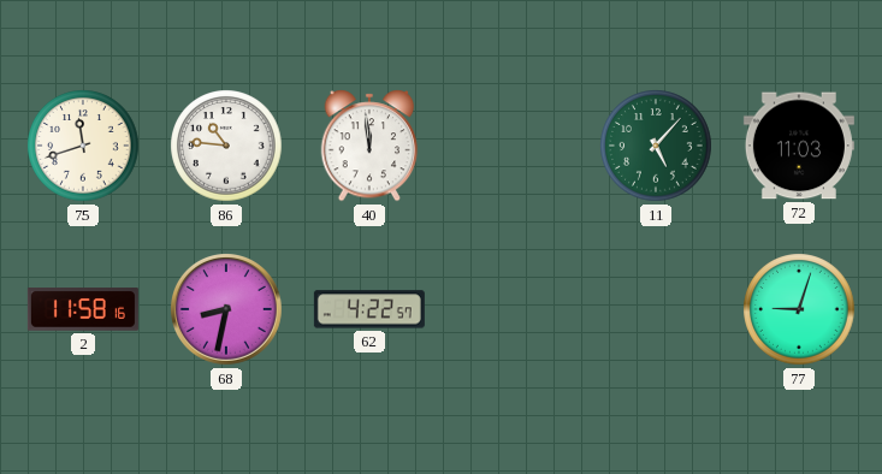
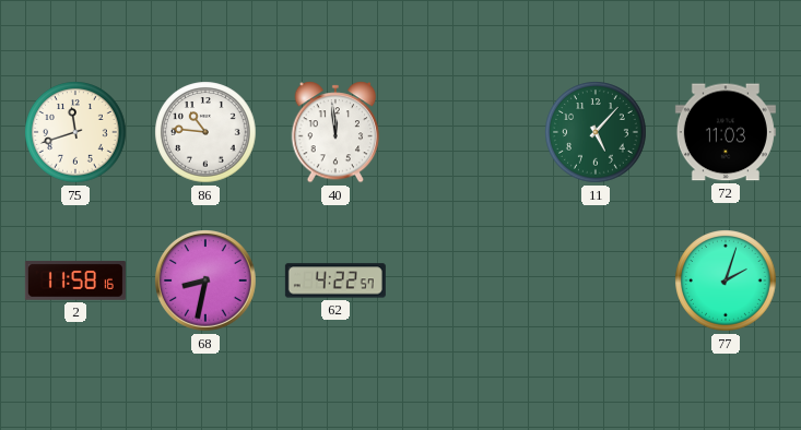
77: 9:03 -> 2:03
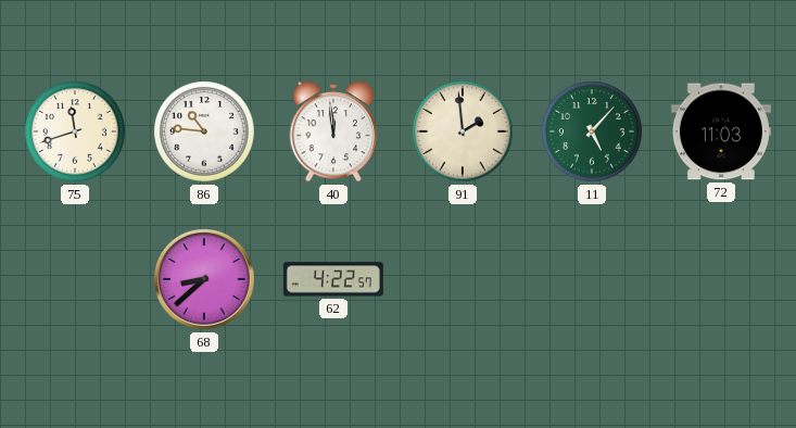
91: none -> 1:59
2: 11:58 -> none
68: 8:32 -> 8:38
77: 2:03 -> none
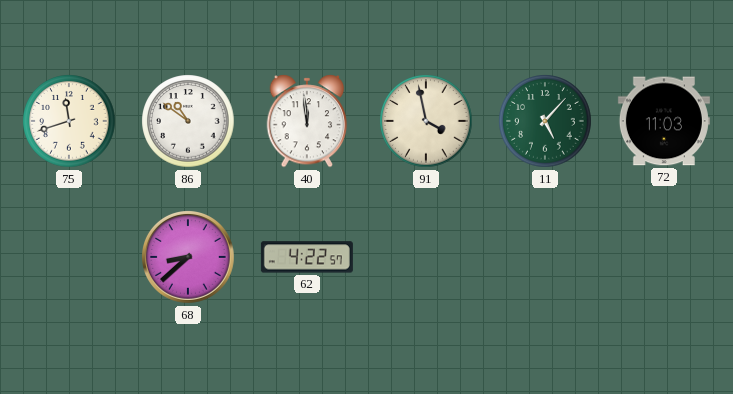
86: 10:46 -> 10:51
91: 1:59 -> 3:58
